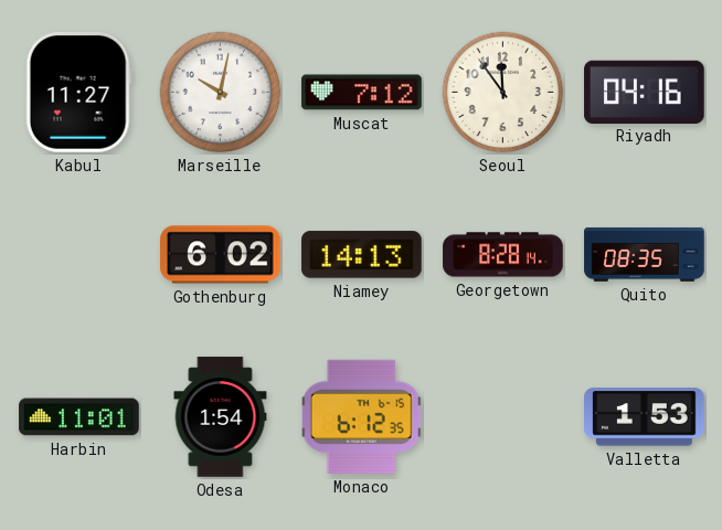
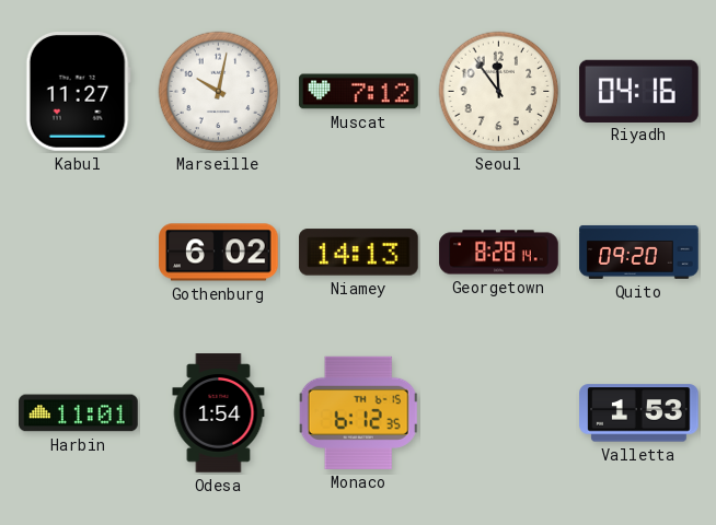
Quito: 08:35 -> 09:20
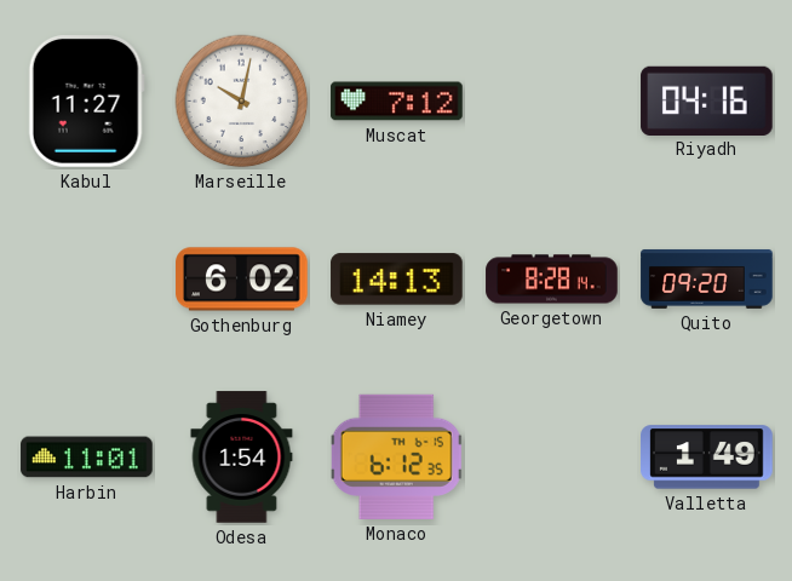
Seoul: 11:54 -> none
Valletta: 1:53 -> 1:49
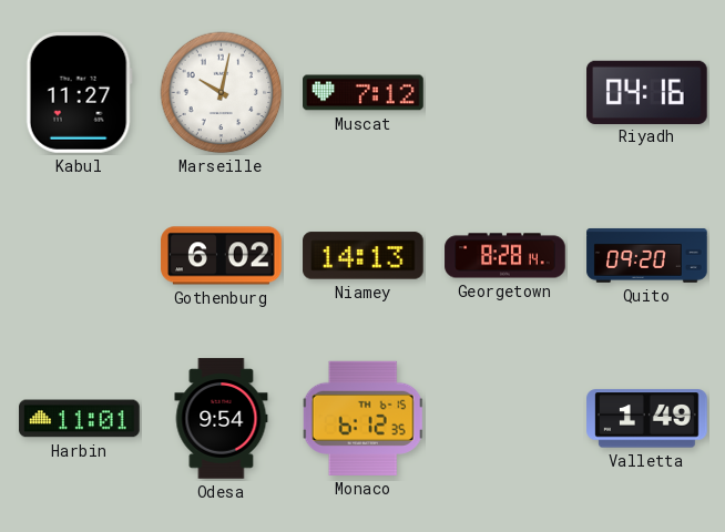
Odesa: 1:54 -> 9:54
